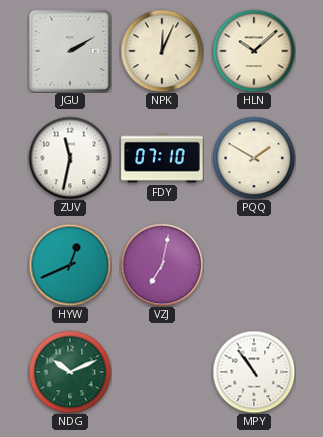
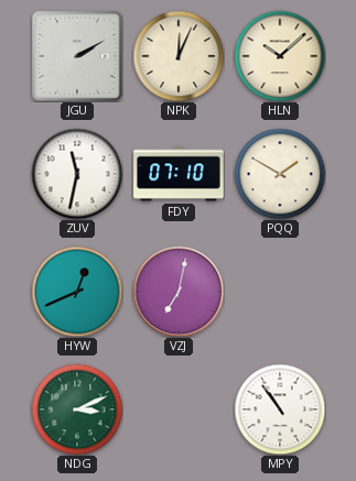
NDG: 10:11 -> 3:11
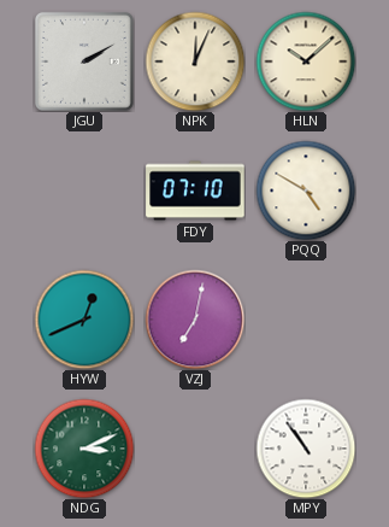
ZUV: 11:32 -> none
PQQ: 1:50 -> 4:50
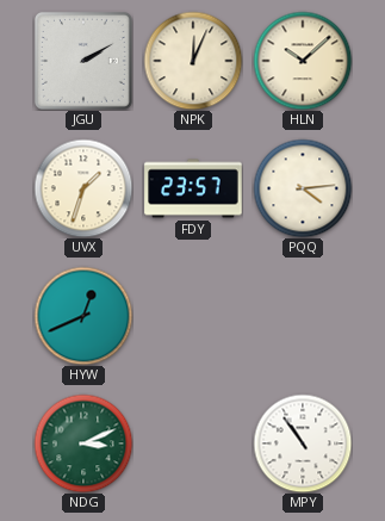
UVX: none -> 1:33
FDY: 07:10 -> 23:57
PQQ: 4:50 -> 4:14
VZJ: 7:02 -> none
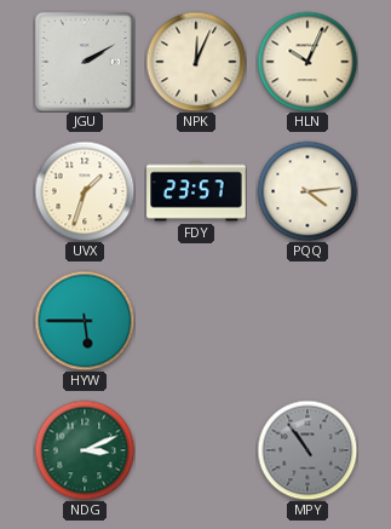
HLN: 10:08 -> 10:04
HYW: 12:41 -> 5:45
MPY dial: white -> grey
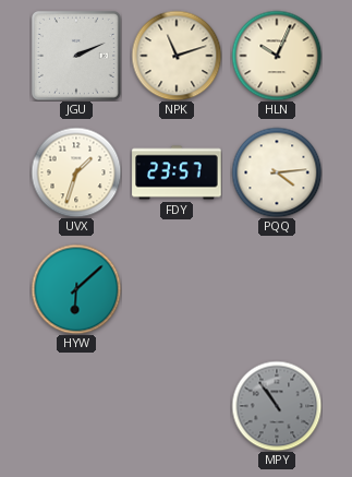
JGU: 2:10 -> 2:11
NPK: 12:04 -> 11:12
HYW: 5:45 -> 6:08
NDG: 3:11 -> none
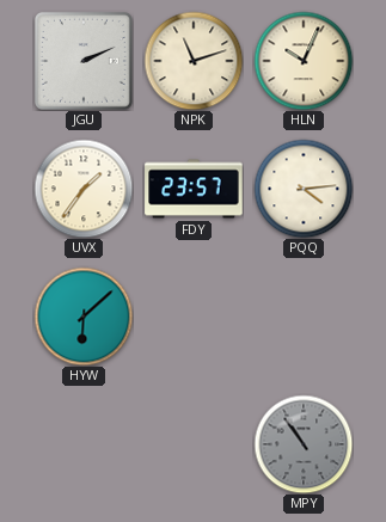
UVX: 1:33 -> 1:36
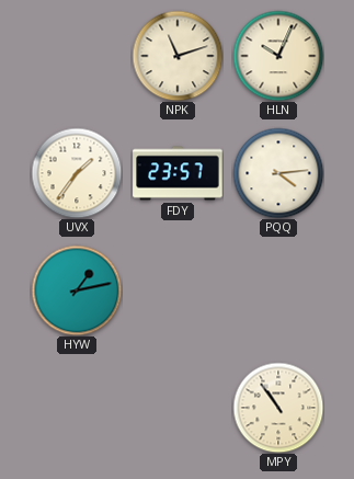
JGU: 2:11 -> none
HYW: 6:08 -> 1:13
MPY dial: grey -> cream
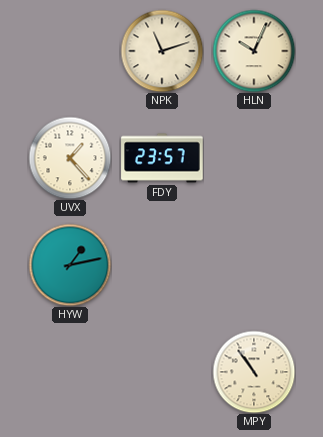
UVX: 1:36 -> 1:23
PQQ: 4:14 -> none
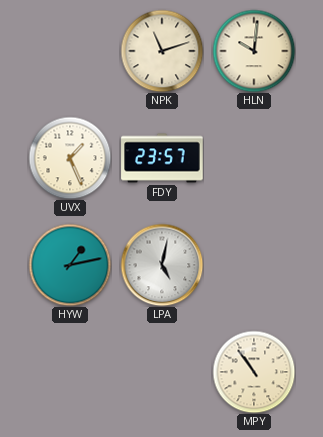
HLN: 10:04 -> 10:01
UVX: 1:23 -> 1:26
LPA: none -> 5:02
